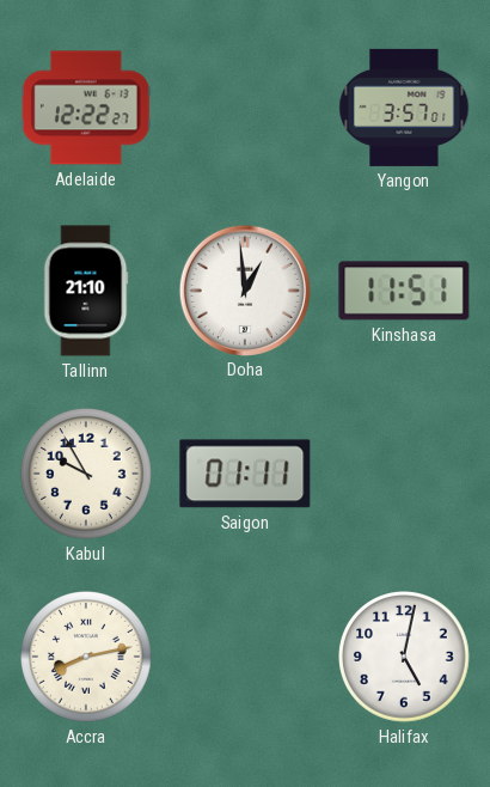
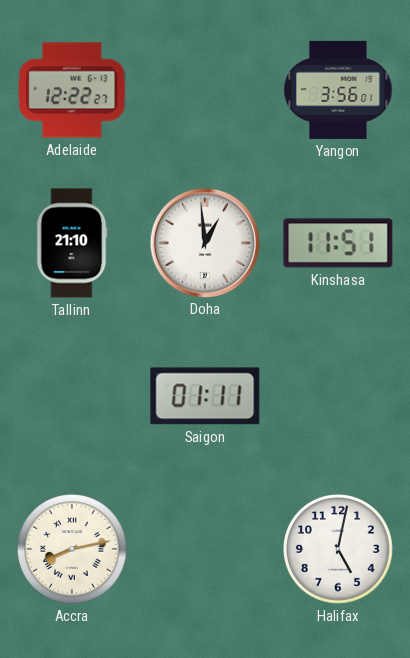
Yangon: 3:57 -> 3:56
Kabul: 9:55 -> none
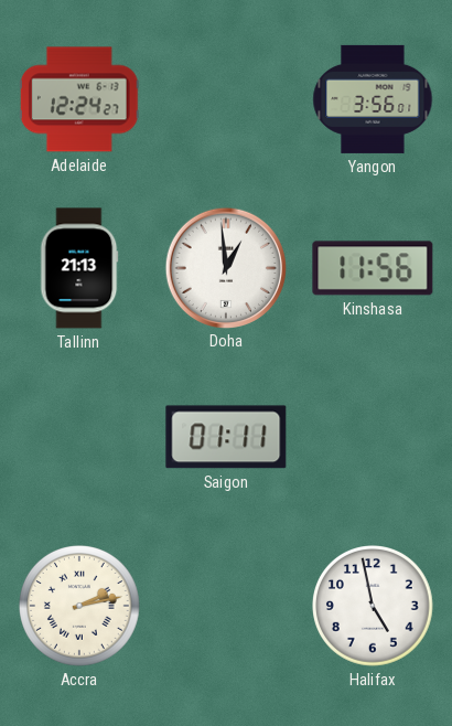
Adelaide: 12:22 -> 12:24
Tallinn: 21:10 -> 21:13
Kinshasa: 11:51 -> 11:56
Accra: 8:13 -> 2:13
Halifax: 5:02 -> 4:58
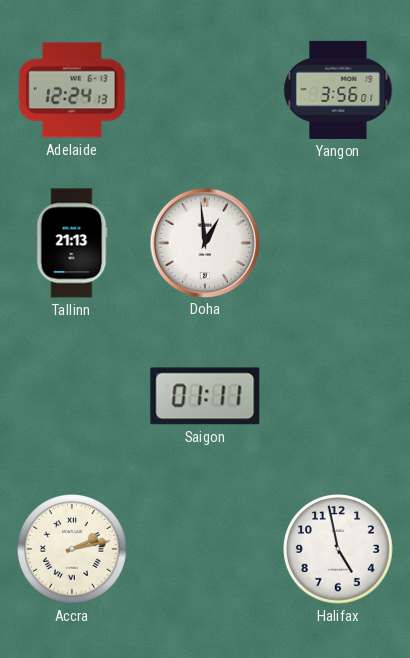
Adelaide: 12:24:27 -> 12:24:13
Kinshasa: 11:56 -> none
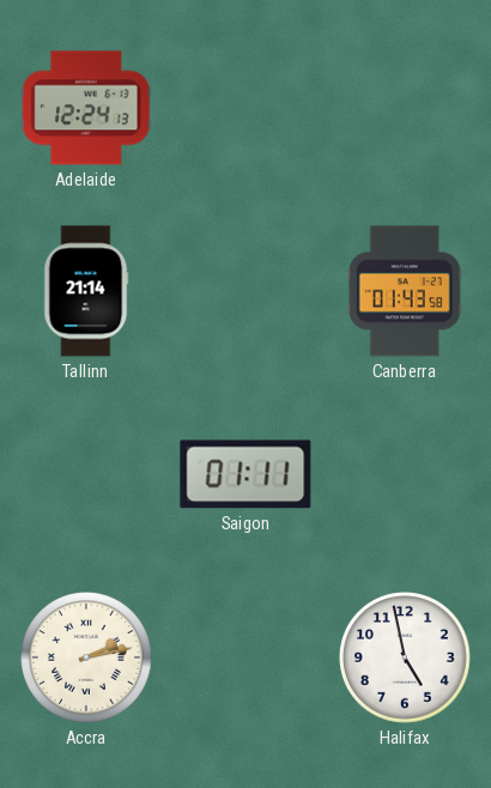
Yangon: 3:56 -> none
Tallinn: 21:13 -> 21:14
Doha: 12:59 -> none
Canberra: none -> 01:43
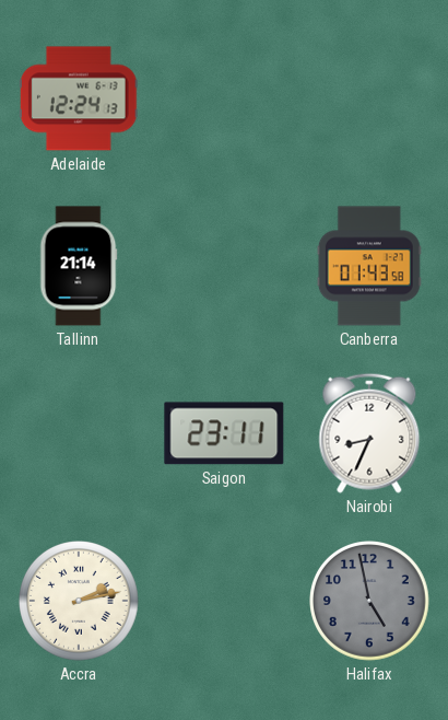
Saigon: 01:11 -> 23:11
Nairobi: none -> 8:34
Halifax dial: white -> grey
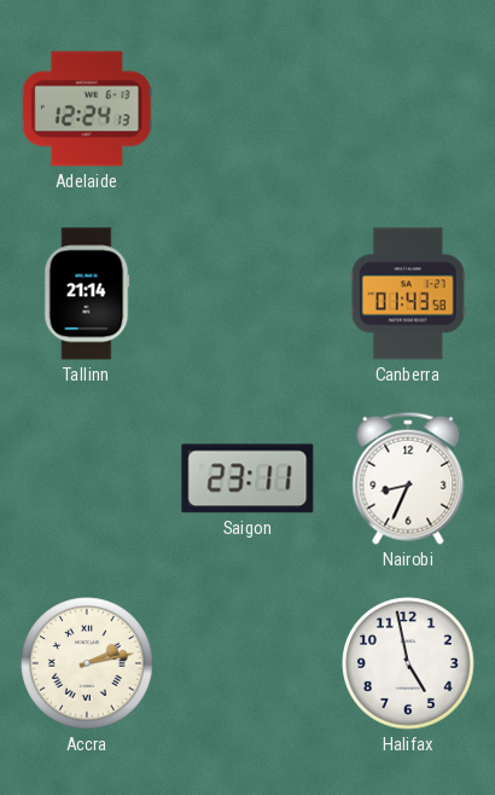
Halifax dial: grey -> white
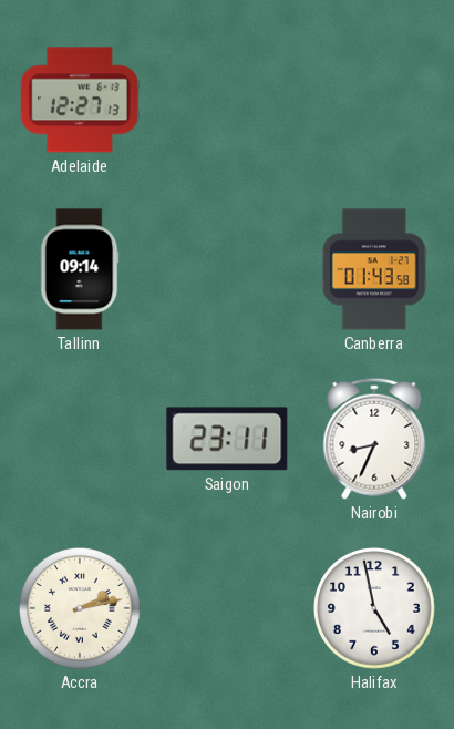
Adelaide: 12:24 -> 12:27
Tallinn: 21:14 -> 09:14
